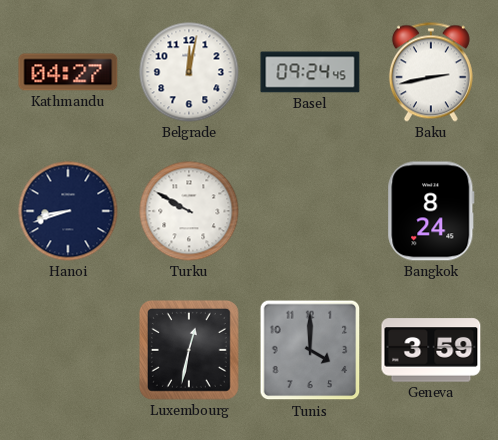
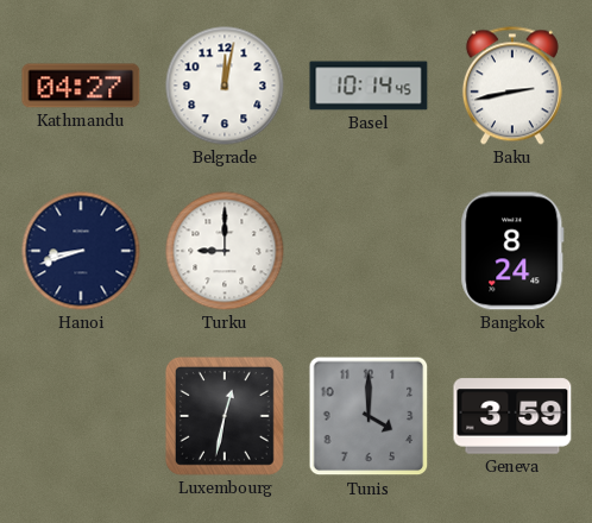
Basel: 09:24 -> 10:14
Turku: 9:50 -> 9:00
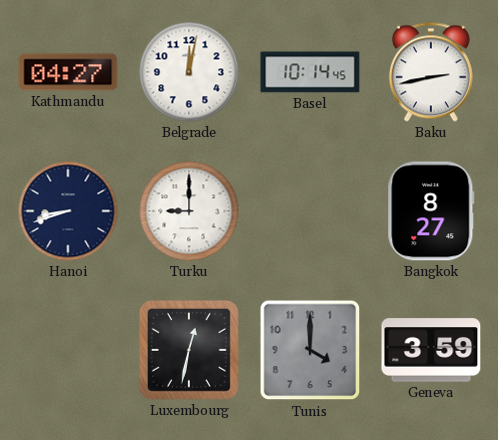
Bangkok: 8:24 -> 8:27
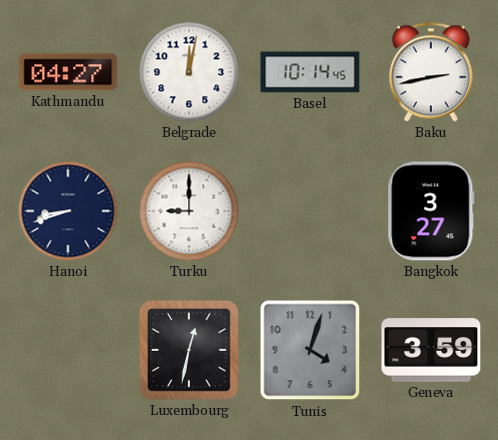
Bangkok: 8:27 -> 3:27
Tunis: 4:00 -> 4:03
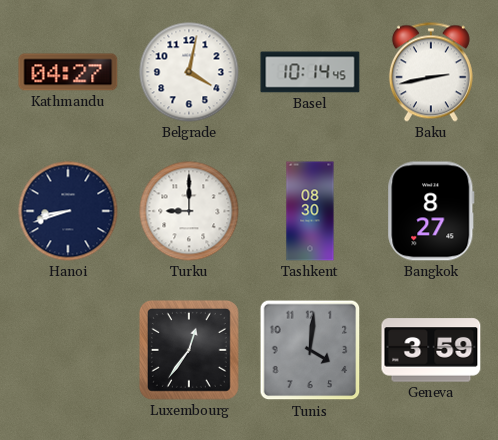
Belgrade: 12:02 -> 4:02
Tashkent: none -> 08:30
Bangkok: 3:27 -> 8:27
Luxembourg: 12:32 -> 12:36
Tunis: 4:03 -> 4:01
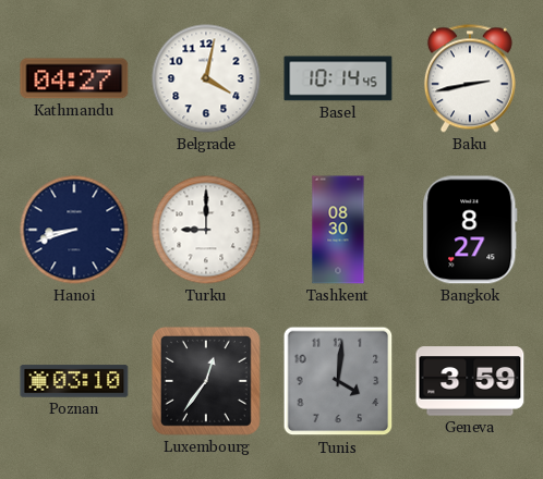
Poznan: none -> 03:10
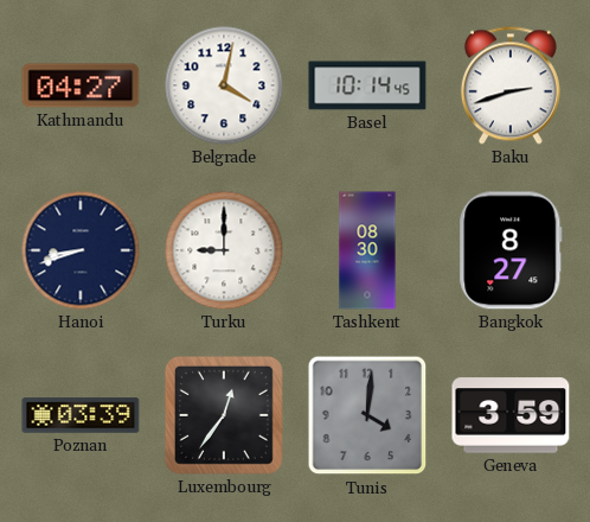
Baku: 2:43 -> 2:42
Poznan: 03:10 -> 03:39
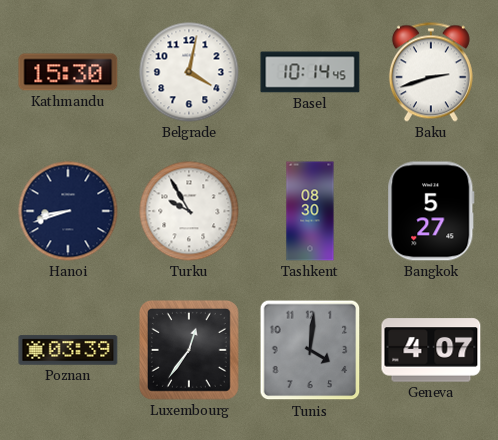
Kathmandu: 04:27 -> 15:30
Turku: 9:00 -> 9:55
Bangkok: 8:27 -> 5:27
Geneva: 3:59 -> 4:07
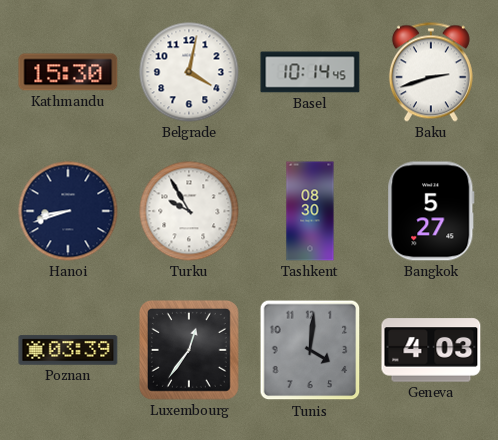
Geneva: 4:07 -> 4:03
